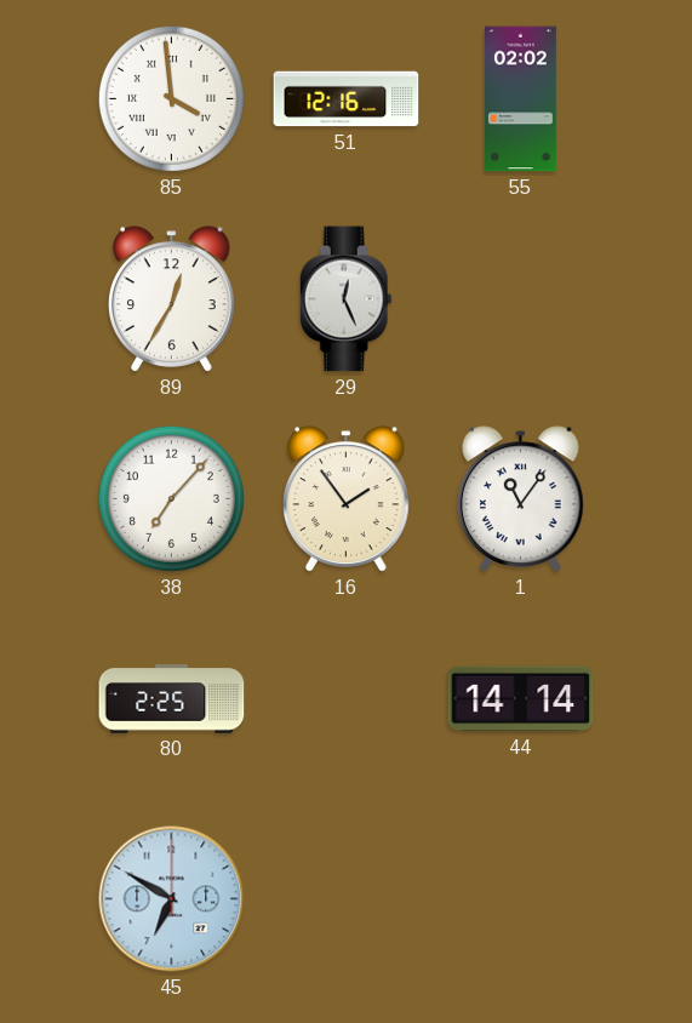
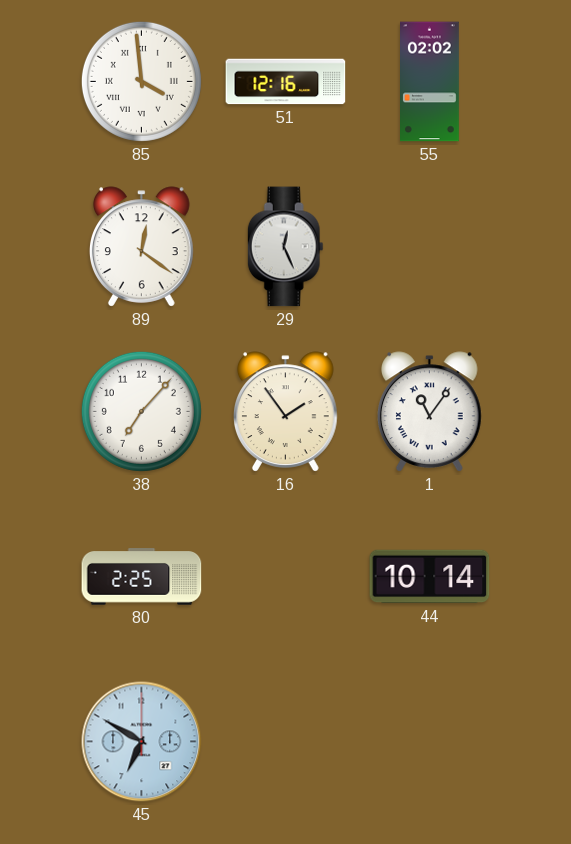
89: 12:35 -> 12:21
44: 14:14 -> 10:14
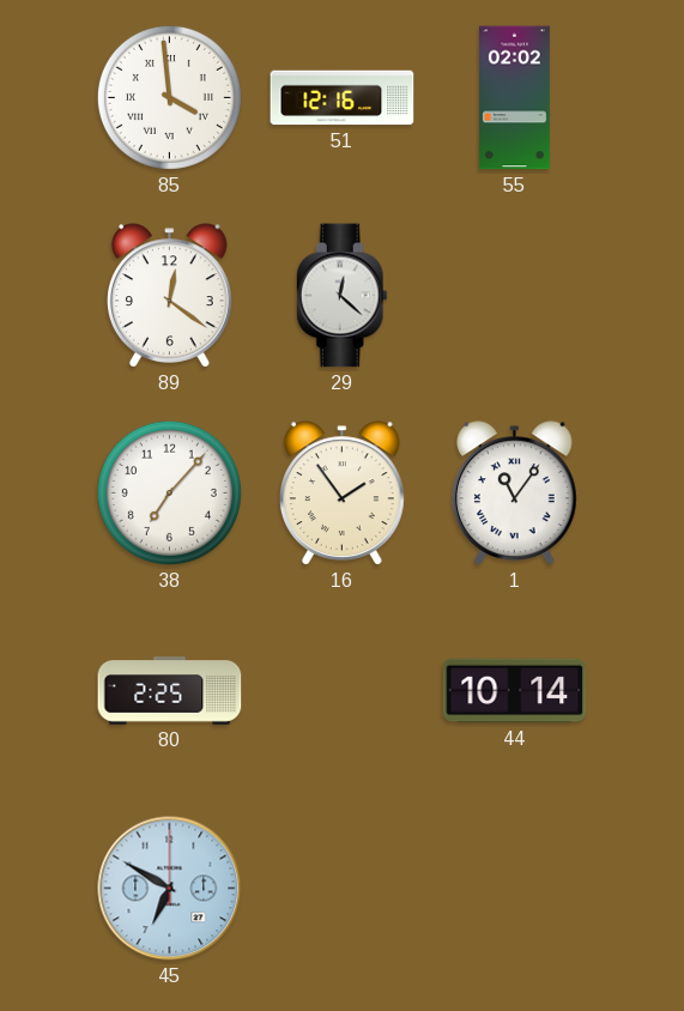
29: 12:26 -> 12:22
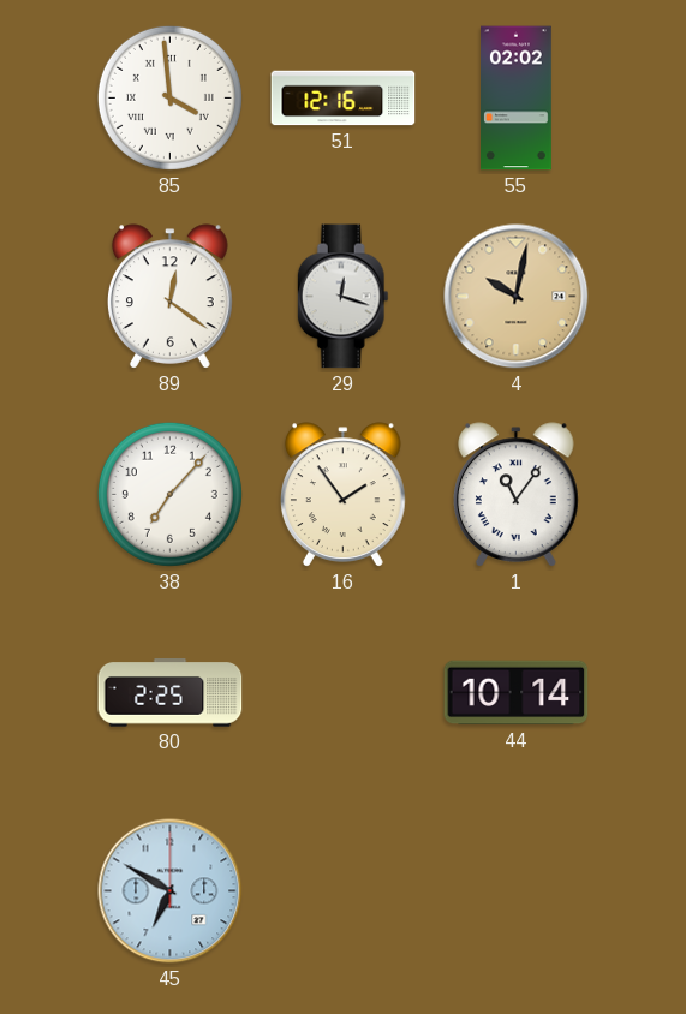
29: 12:22 -> 12:18
4: none -> 10:02
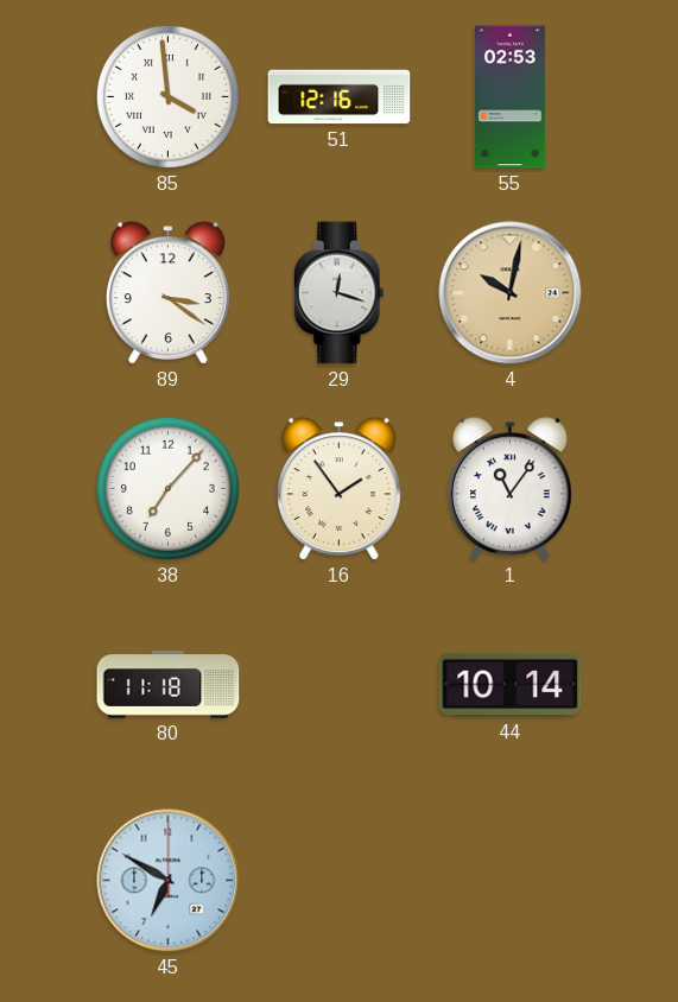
55: 02:02 -> 02:53
89: 12:21 -> 3:21
80: 2:25 -> 11:18
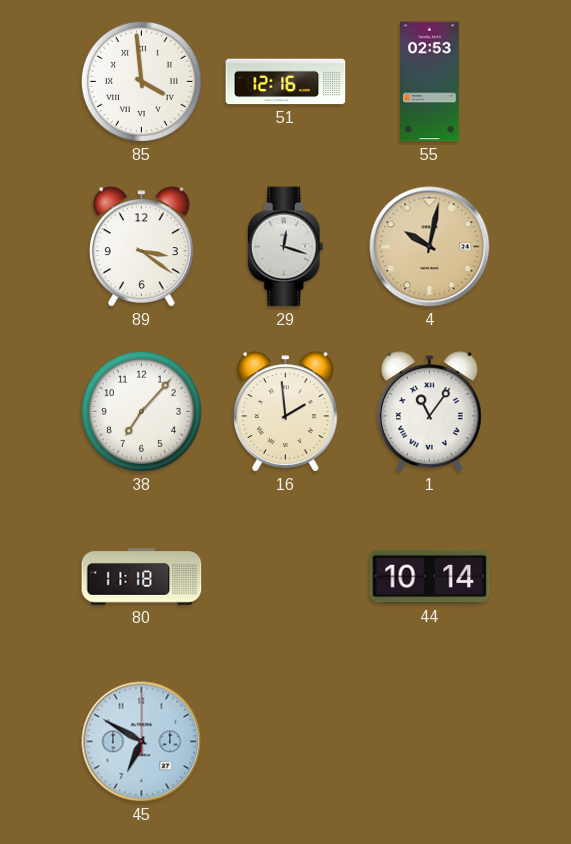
16: 1:54 -> 1:59
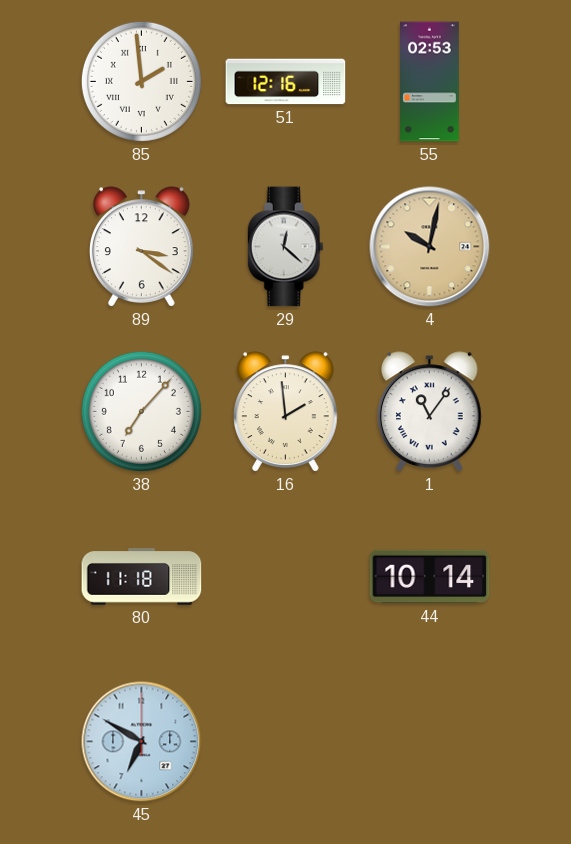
85: 3:59 -> 1:59
29: 12:18 -> 12:22
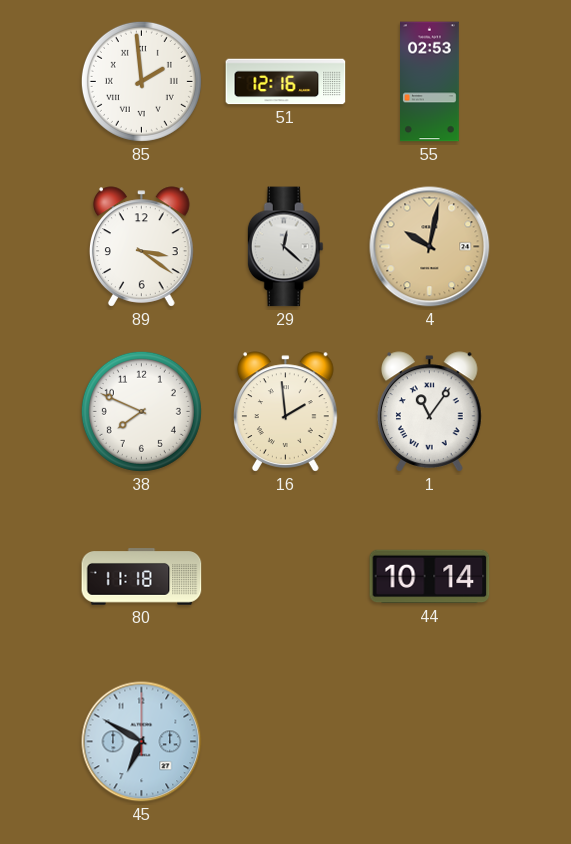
38: 7:07 -> 7:49
